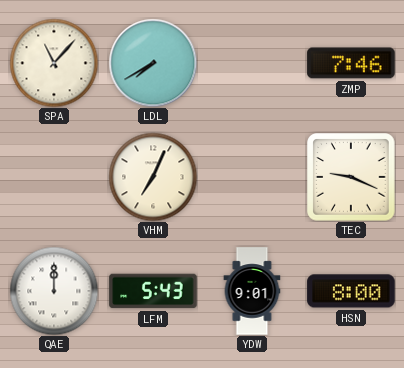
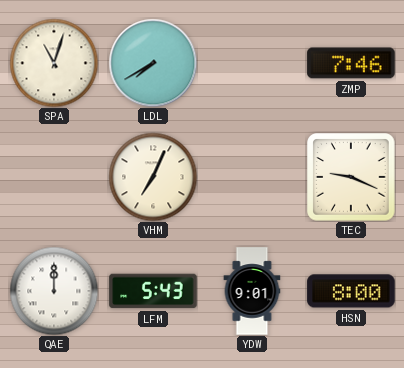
SPA: 11:07 -> 11:03
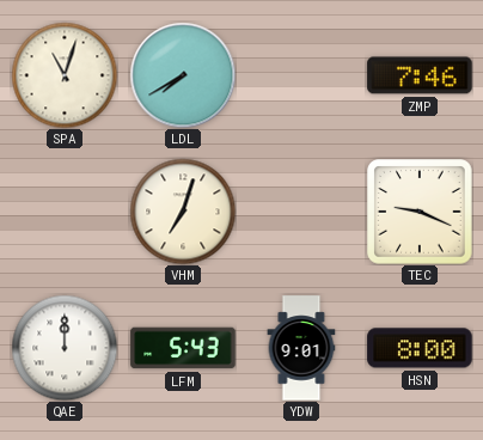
VHM: 7:04 -> 7:03
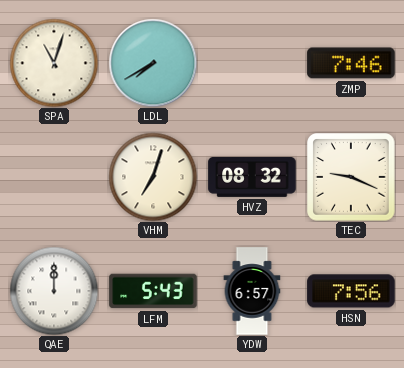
HVZ: none -> 08:32
YDW: 9:01 -> 6:57
HSN: 8:00 -> 7:56
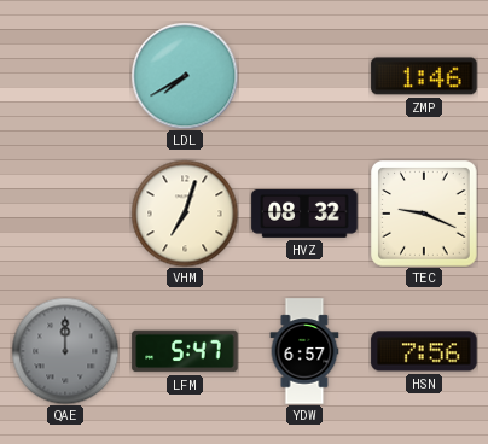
SPA: 11:03 -> none
ZMP: 7:46 -> 1:46
QAE dial: white -> grey
LFM: 5:43 -> 5:47
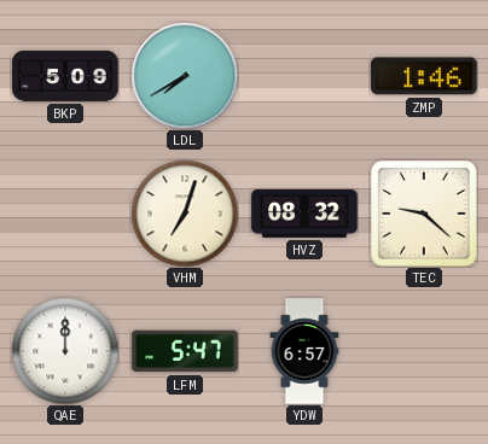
BKP: none -> 5:09
TEC: 9:19 -> 9:22
QAE dial: grey -> white
HSN: 7:56 -> none
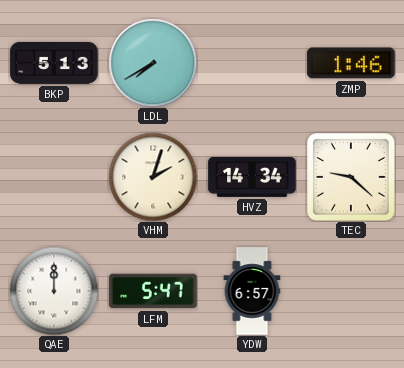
BKP: 5:09 -> 5:13
VHM: 7:03 -> 2:03
HVZ: 08:32 -> 14:34
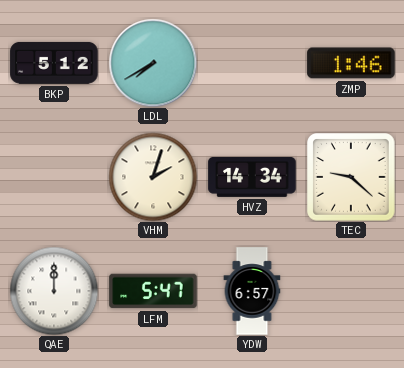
BKP: 5:13 -> 5:12
